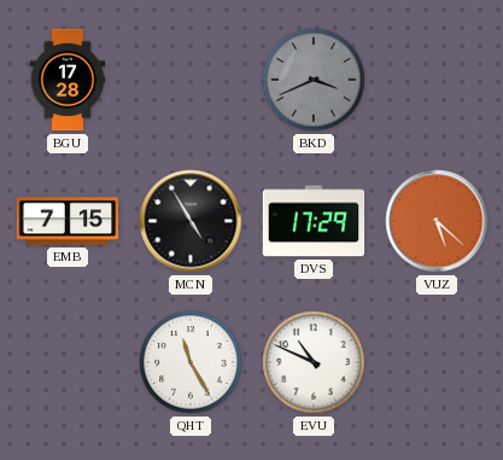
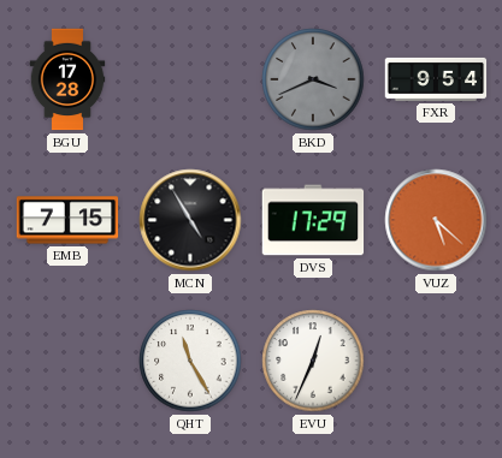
FXR: none -> 9:54
EVU: 10:49 -> 12:34
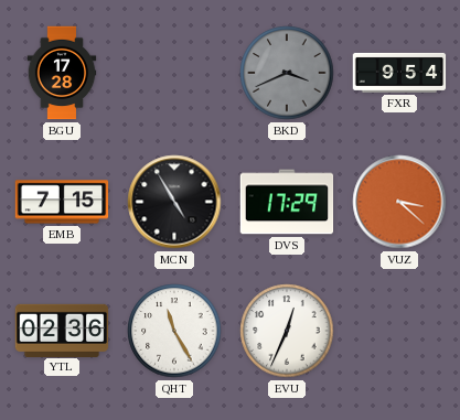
VUZ: 5:22 -> 3:22
YTL: none -> 02:36
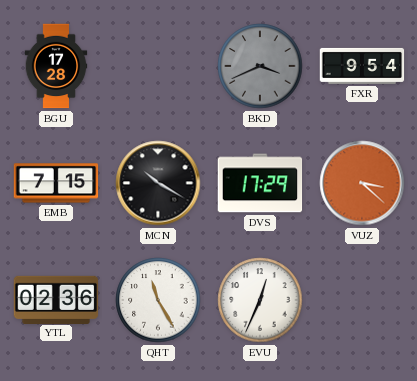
MCN: 4:55 -> 10:20
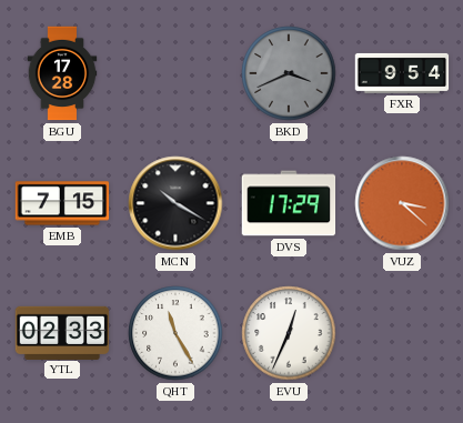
YTL: 02:36 -> 02:33
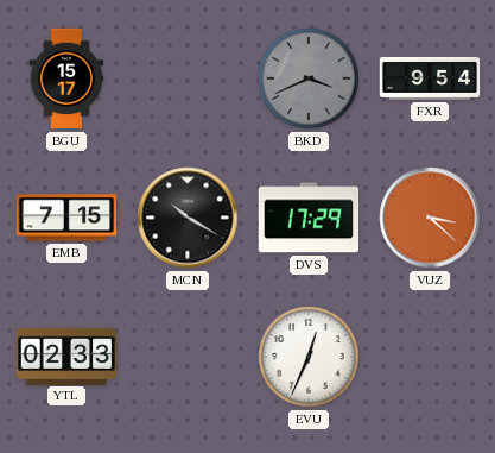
BGU: 17:28 -> 15:17
QHT: 11:25 -> none
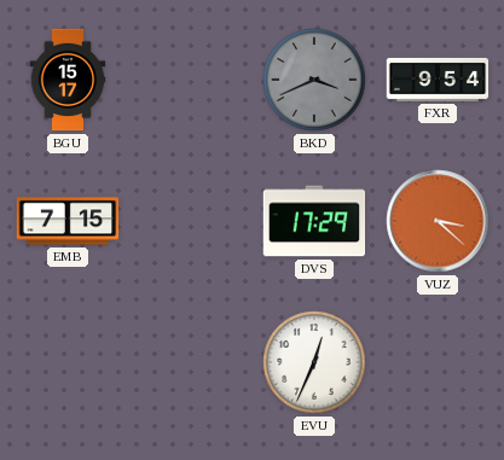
MCN: 10:20 -> none
YTL: 02:33 -> none
